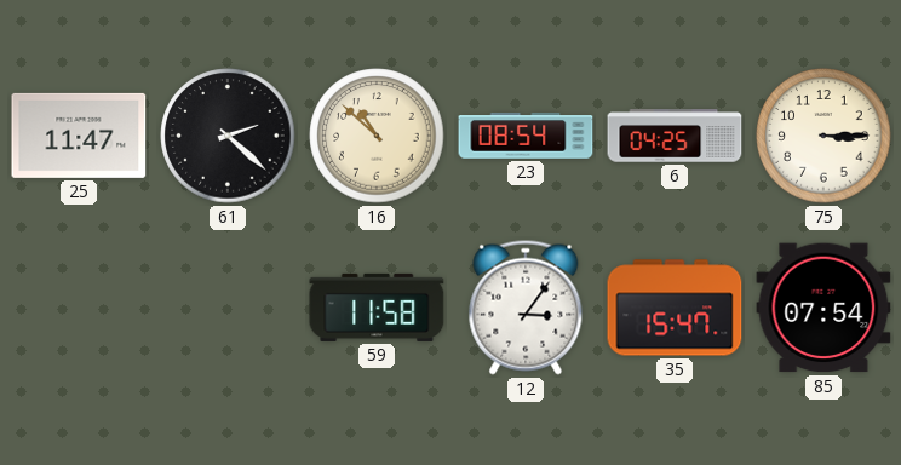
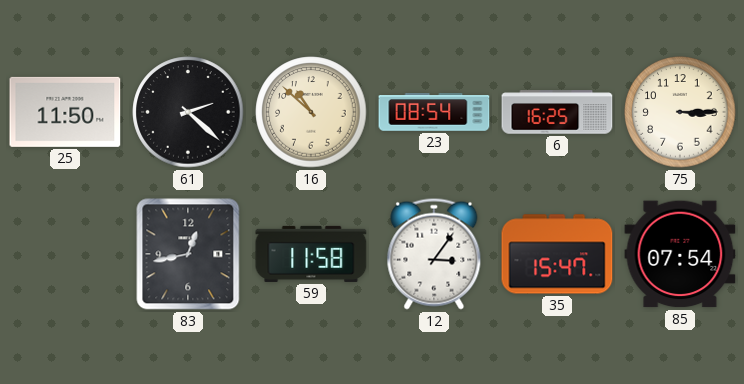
25: 11:47 -> 11:50
6: 04:25 -> 16:25
83: none -> 12:43
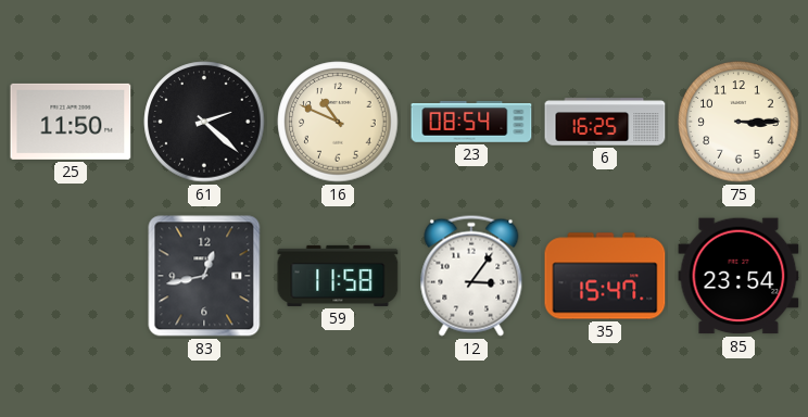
16: 10:52 -> 10:49
85: 07:54 -> 23:54
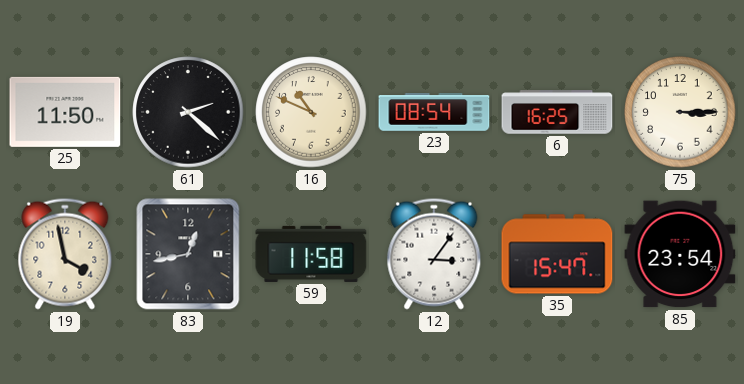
19: none -> 3:58
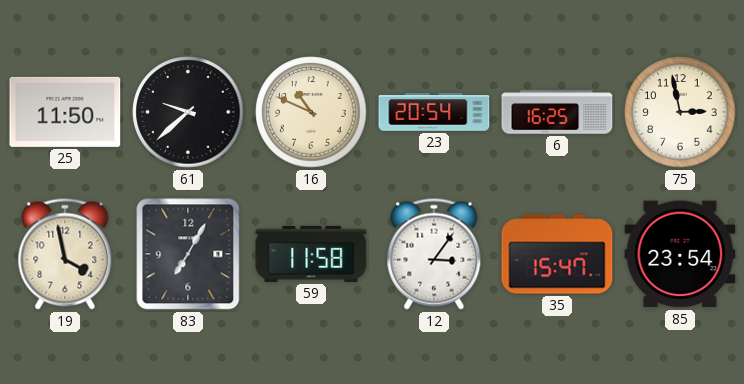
61: 2:22 -> 9:38
23: 08:54 -> 20:54
75: 3:15 -> 2:58
83: 12:43 -> 7:05
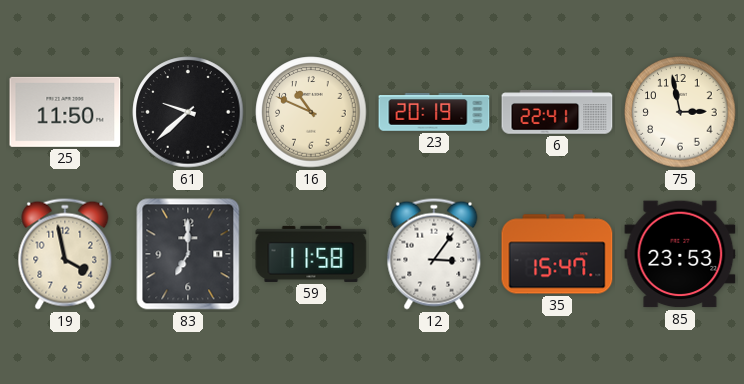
23: 20:54 -> 20:19
6: 16:25 -> 22:41
83: 7:05 -> 7:00
85: 23:54 -> 23:53
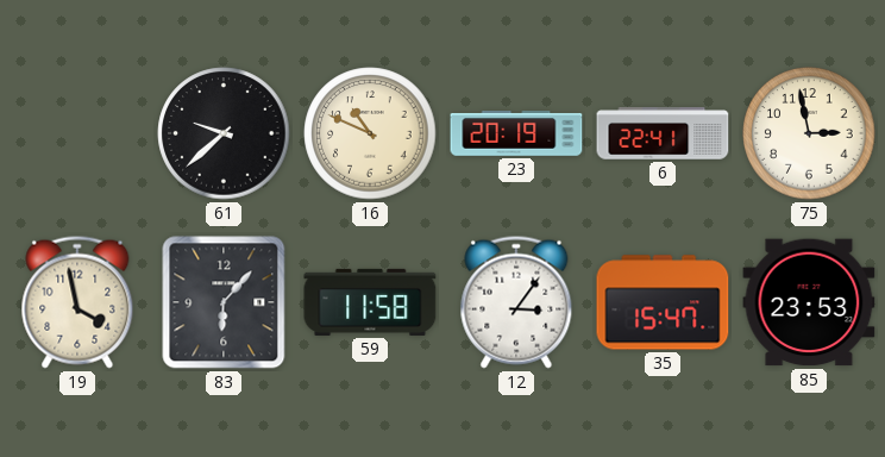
25: 11:50 -> none
83: 7:00 -> 6:07
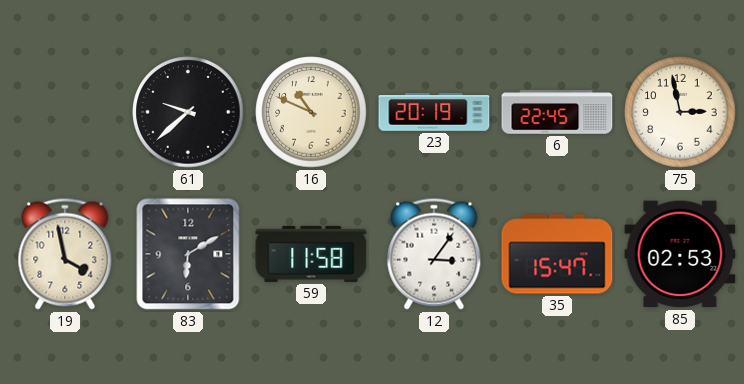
6: 22:41 -> 22:45
83: 6:07 -> 6:10
85: 23:53 -> 02:53
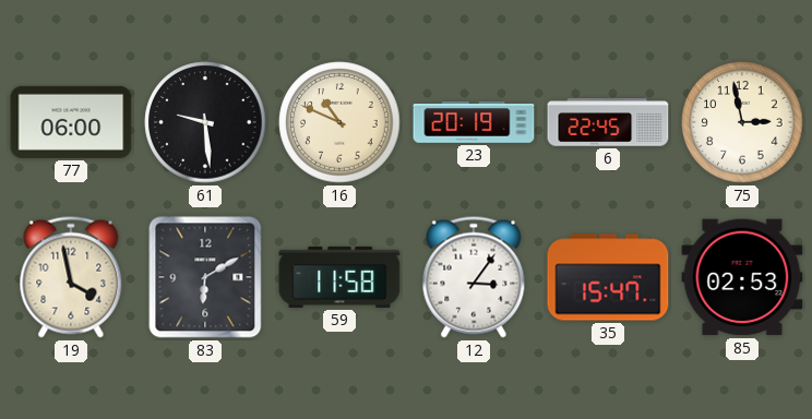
77: none -> 06:00
61: 9:38 -> 9:29
